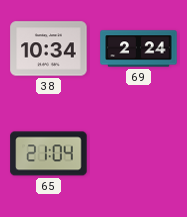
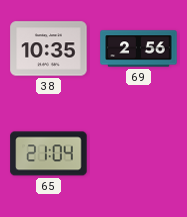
38: 10:34 -> 10:35
69: 2:24 -> 2:56
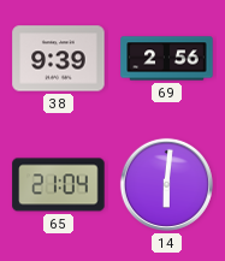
38: 10:35 -> 9:39
14: none -> 6:01
